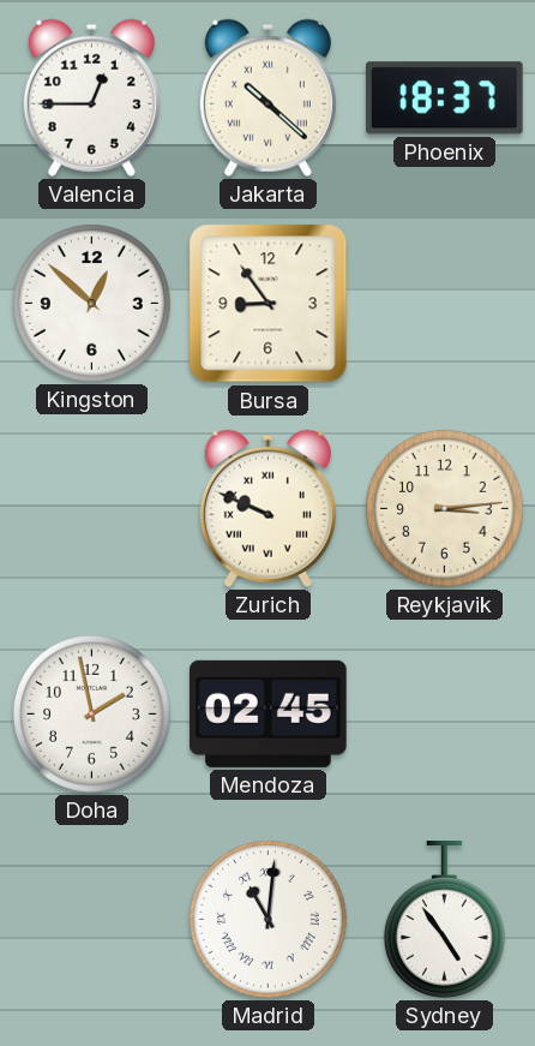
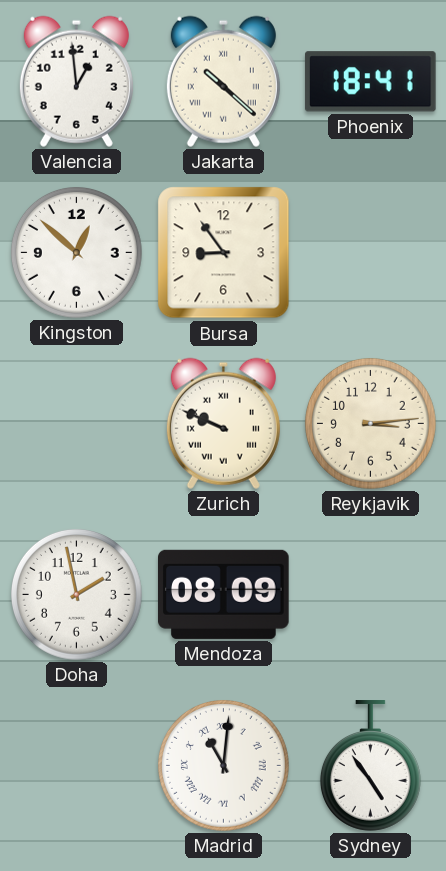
Valencia: 12:45 -> 12:59
Phoenix: 18:37 -> 18:41
Mendoza: 02:45 -> 08:09
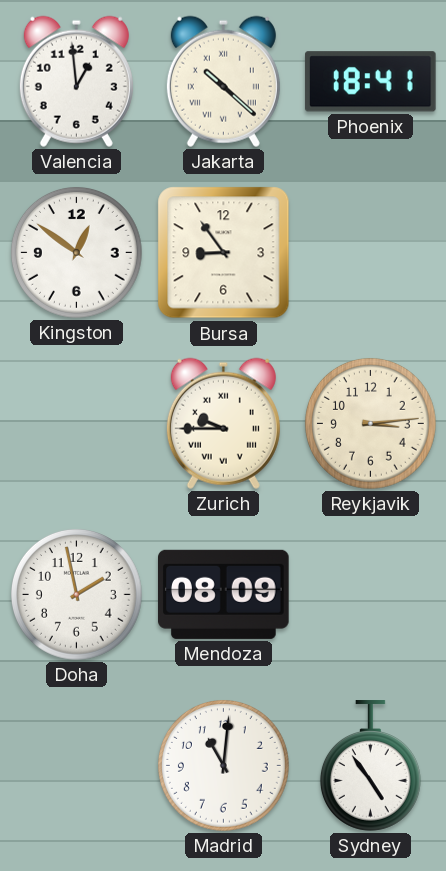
Kingston: 12:52 -> 12:51
Zurich: 9:49 -> 9:45
Madrid numerals: Roman -> Arabic
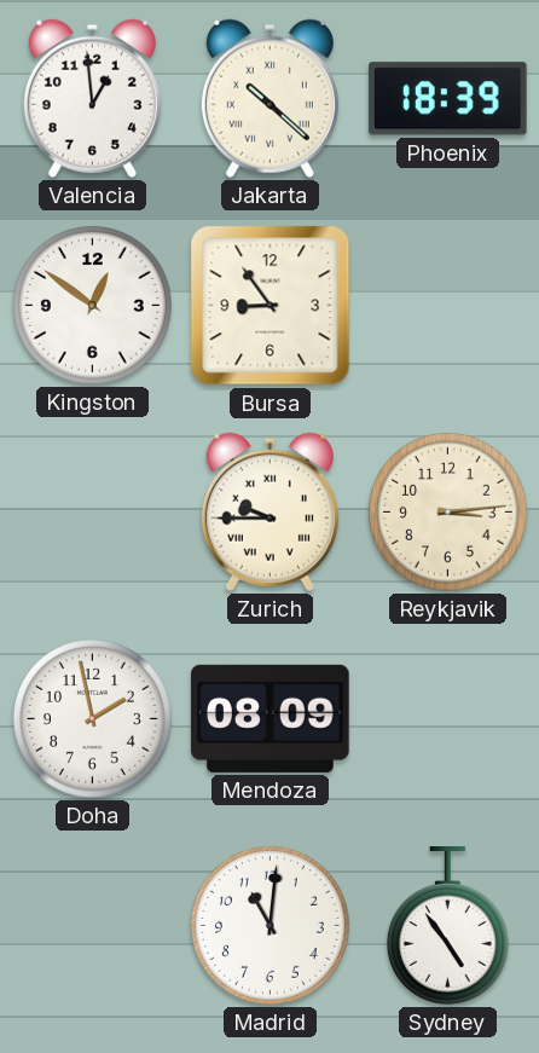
Phoenix: 18:41 -> 18:39
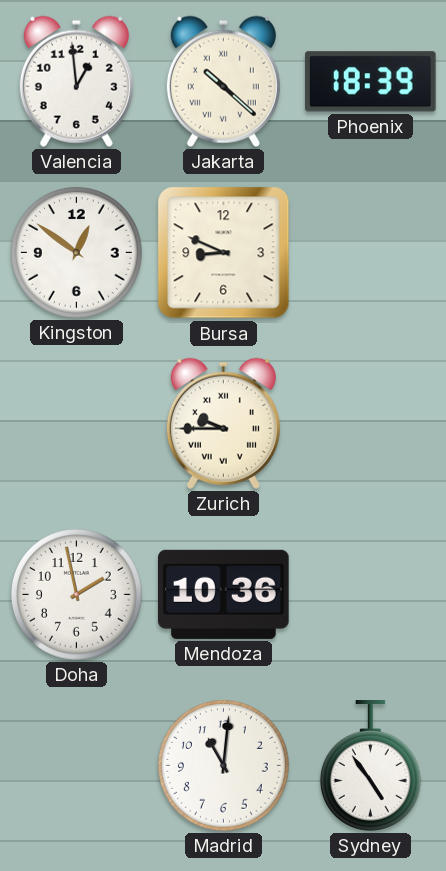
Bursa: 8:54 -> 8:49
Reykjavik: 3:14 -> none
Mendoza: 08:09 -> 10:36
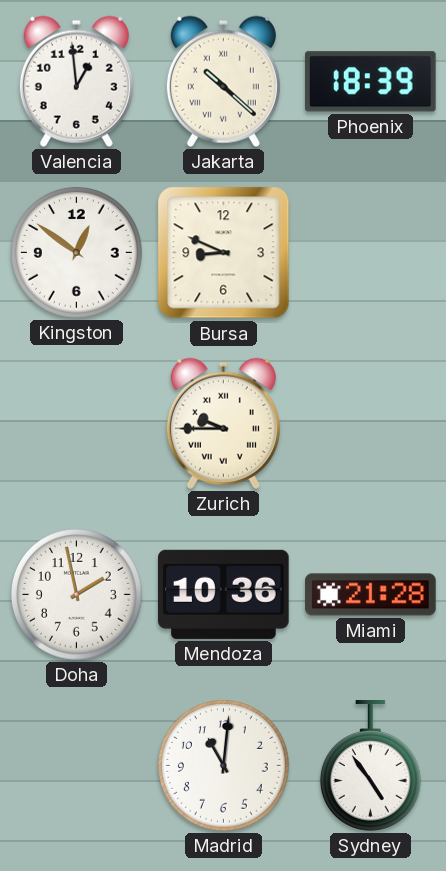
Miami: none -> 21:28
